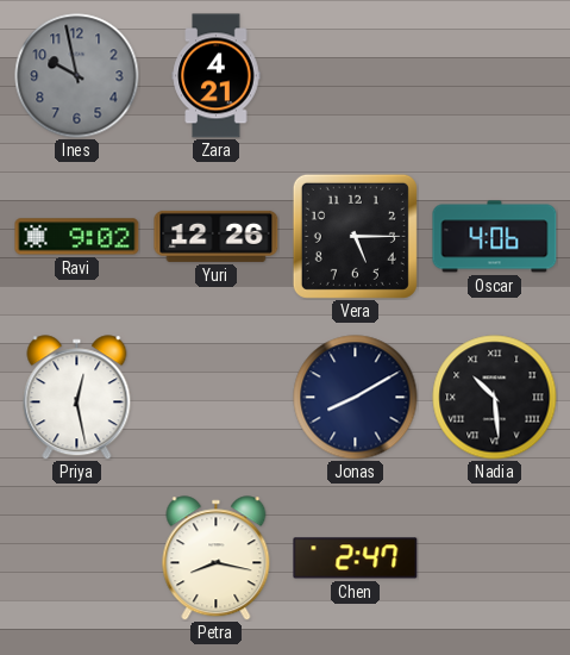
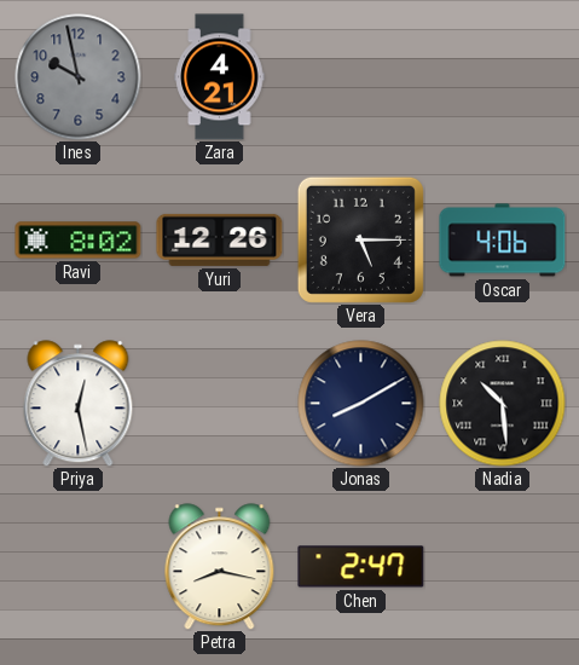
Ravi: 9:02 -> 8:02
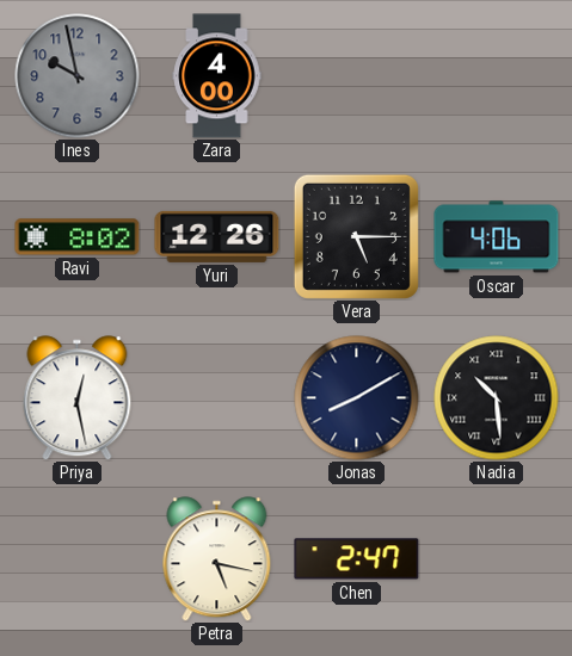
Zara: 4:21 -> 4:00
Petra: 8:17 -> 5:17
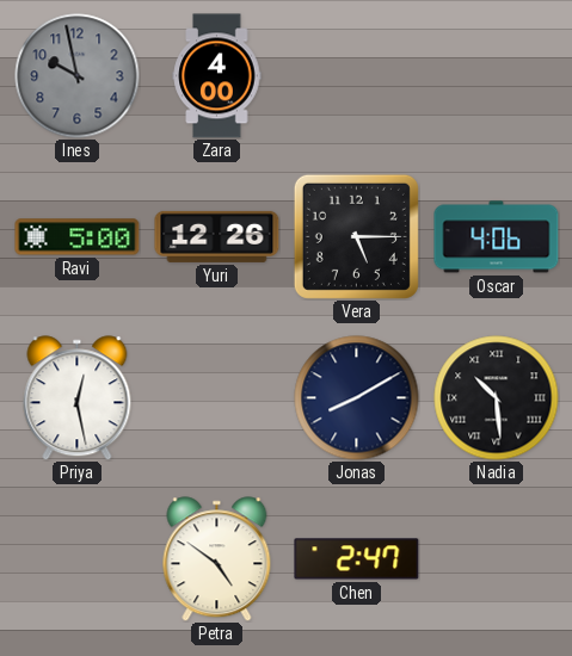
Ravi: 8:02 -> 5:00
Petra: 5:17 -> 4:51
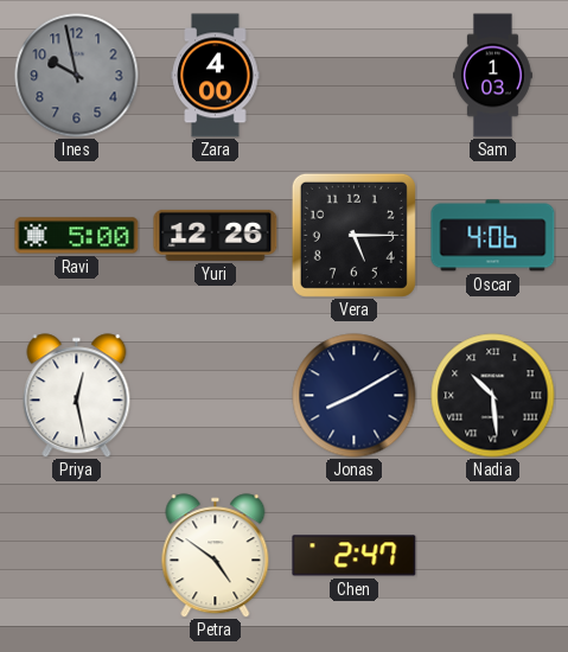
Sam: none -> 1:03
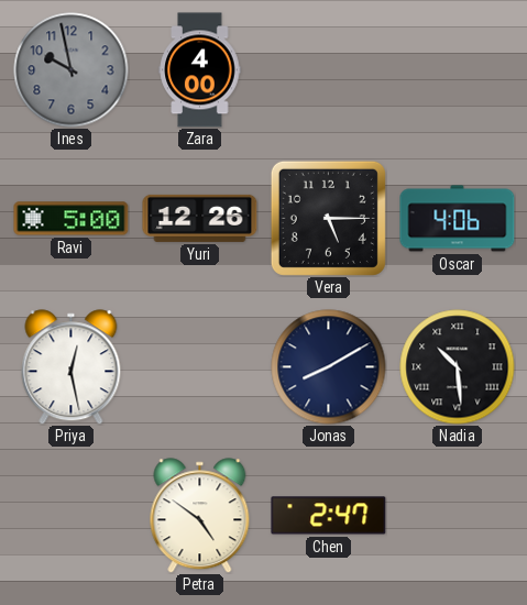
Sam: 1:03 -> none
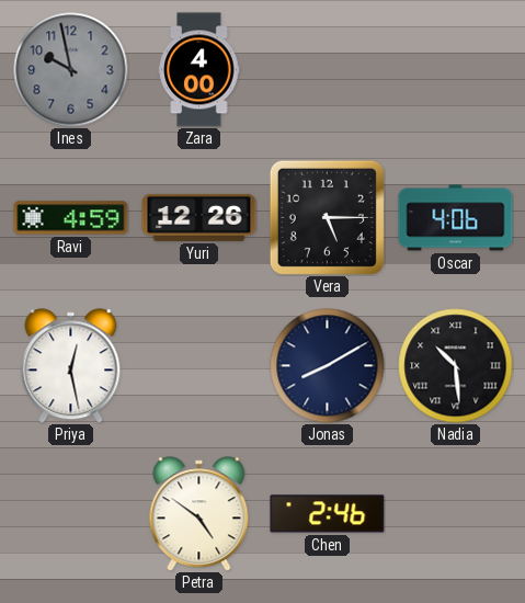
Ravi: 5:00 -> 4:59
Chen: 2:47 -> 2:46
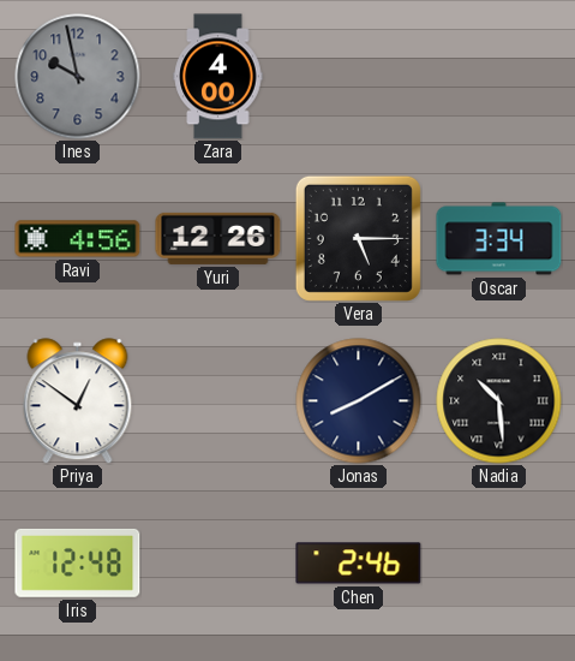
Ravi: 4:59 -> 4:56
Oscar: 4:06 -> 3:34
Priya: 12:28 -> 12:51
Iris: none -> 12:48
Petra: 4:51 -> none
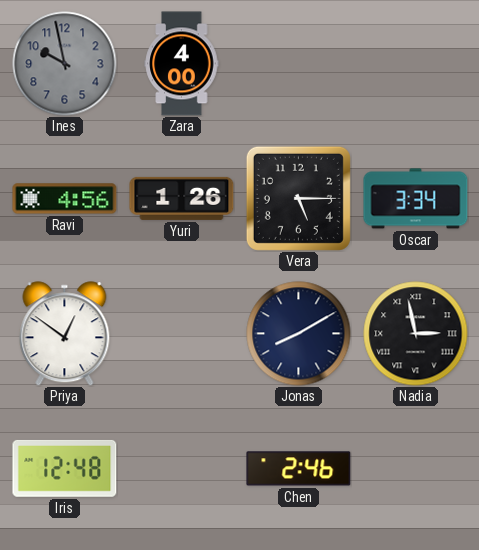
Yuri: 12:26 -> 1:26
Nadia: 10:29 -> 2:58
